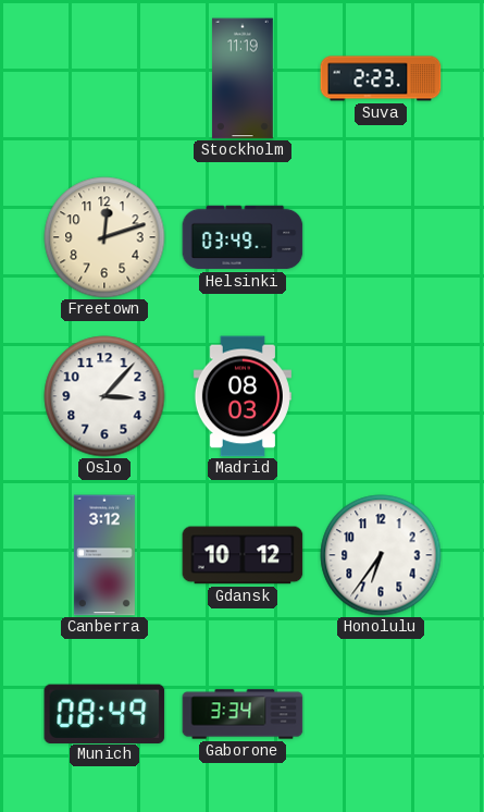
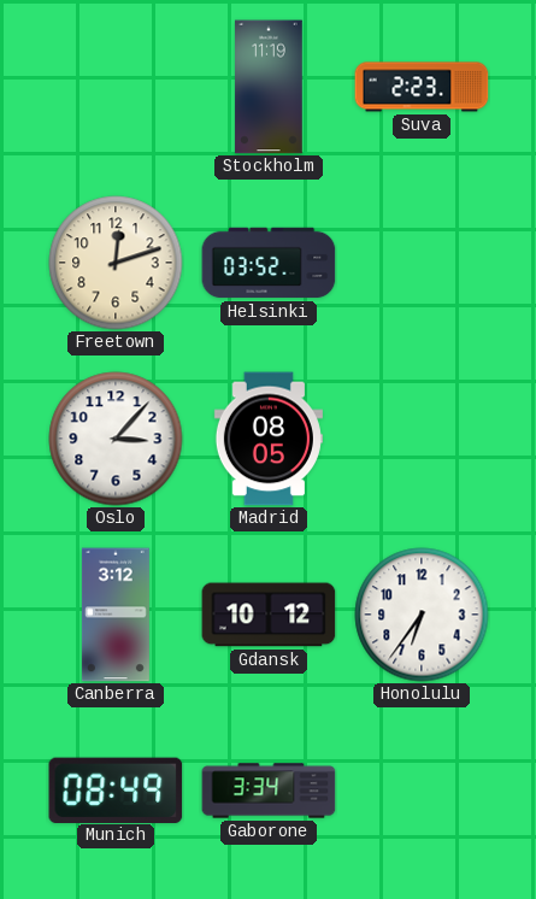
Helsinki: 03:49 -> 03:52
Madrid: 08:03 -> 08:05
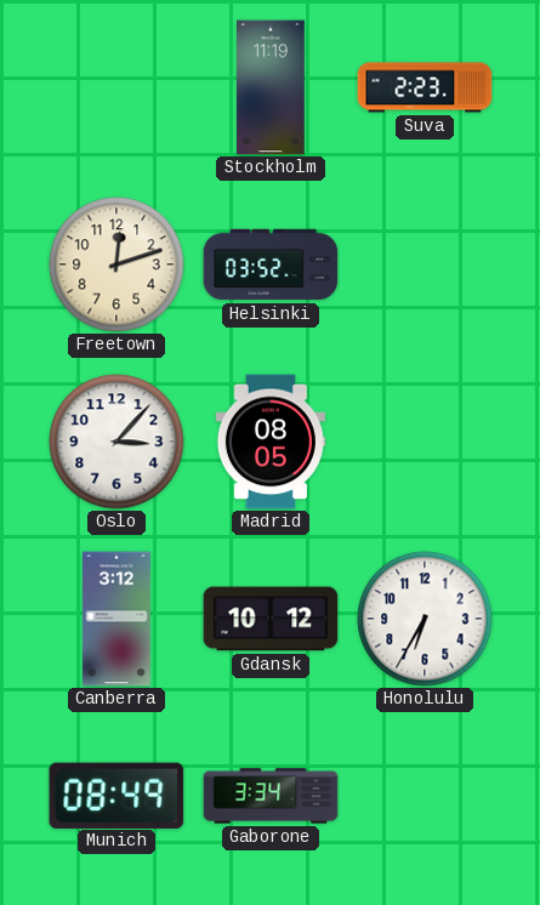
Honolulu: 6:36 -> 6:35
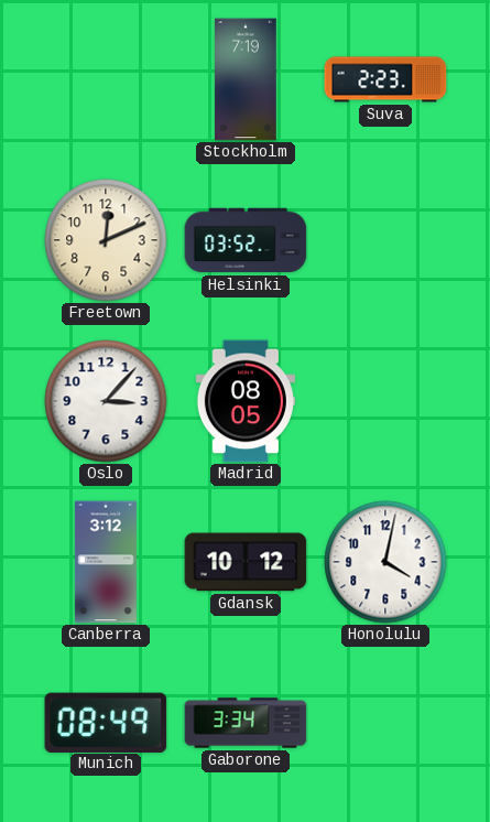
Stockholm: 11:19 -> 7:19
Freetown: 12:12 -> 12:11
Honolulu: 6:35 -> 4:02
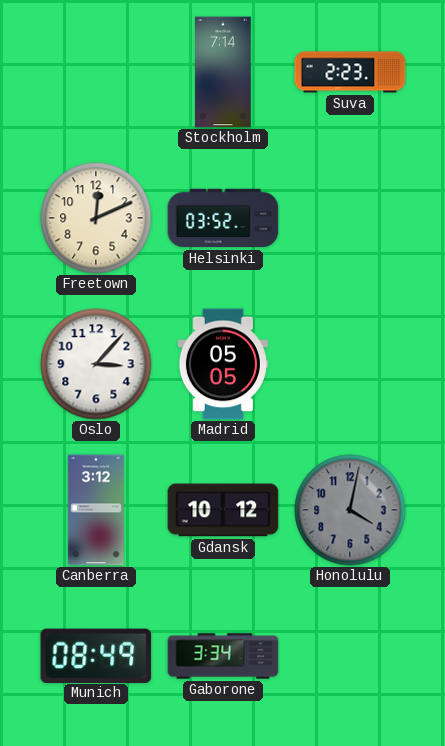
Stockholm: 7:19 -> 7:14
Madrid: 08:05 -> 05:05
Honolulu dial: white -> grey
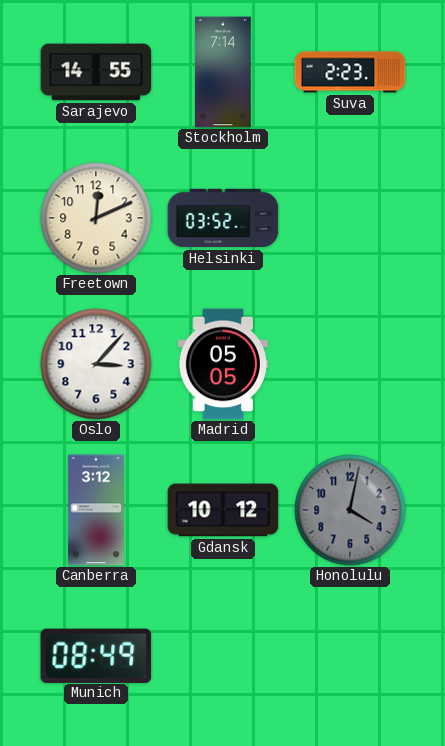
Sarajevo: none -> 14:55
Gaborone: 3:34 -> none
